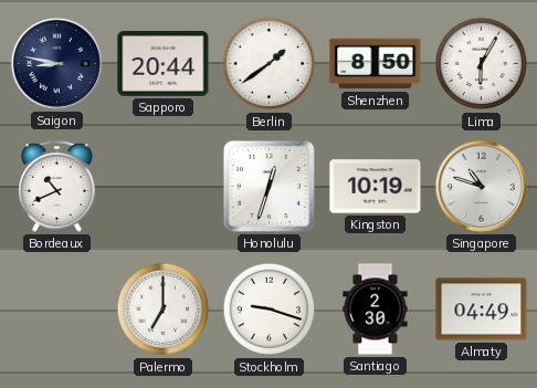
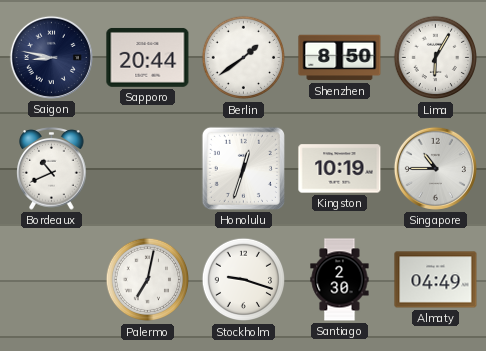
Singapore: 10:48 -> 10:45
Palermo: 7:00 -> 7:02
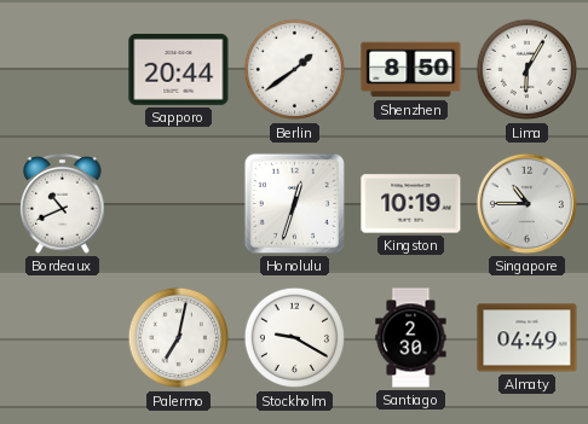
Saigon: 8:47 -> none
Stockholm: 9:18 -> 9:20
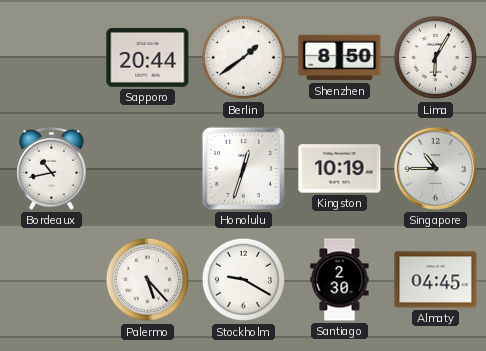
Bordeaux: 10:41 -> 10:43
Palermo: 7:02 -> 5:23
Almaty: 04:49 -> 04:45
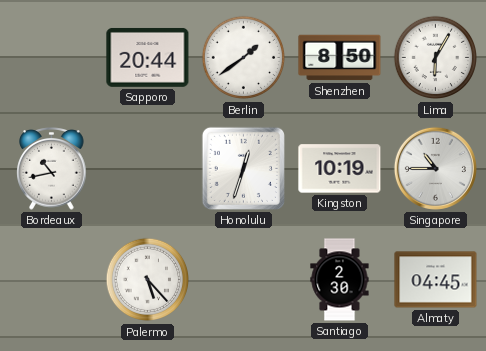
Stockholm: 9:20 -> none
